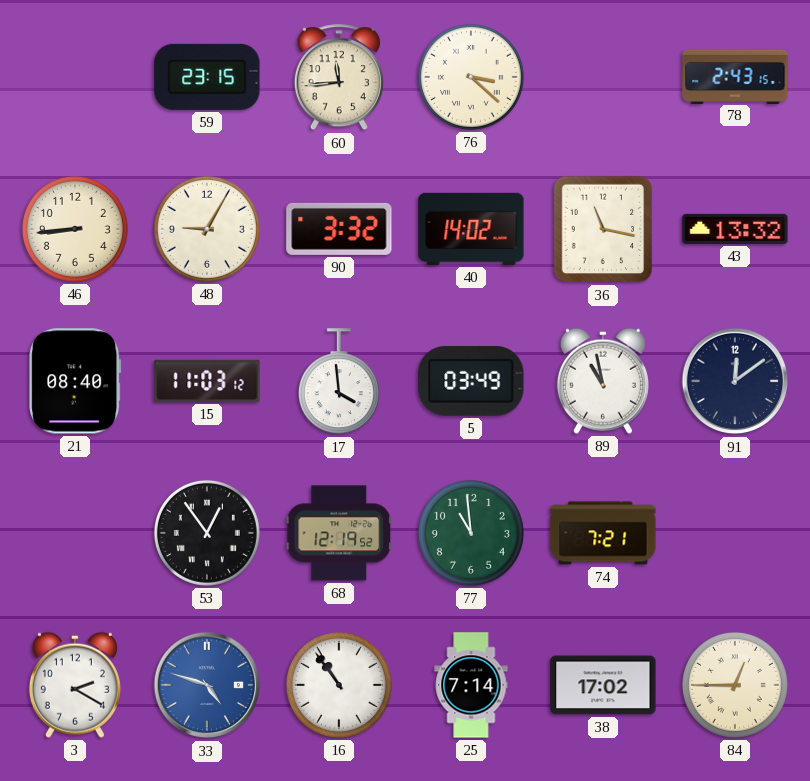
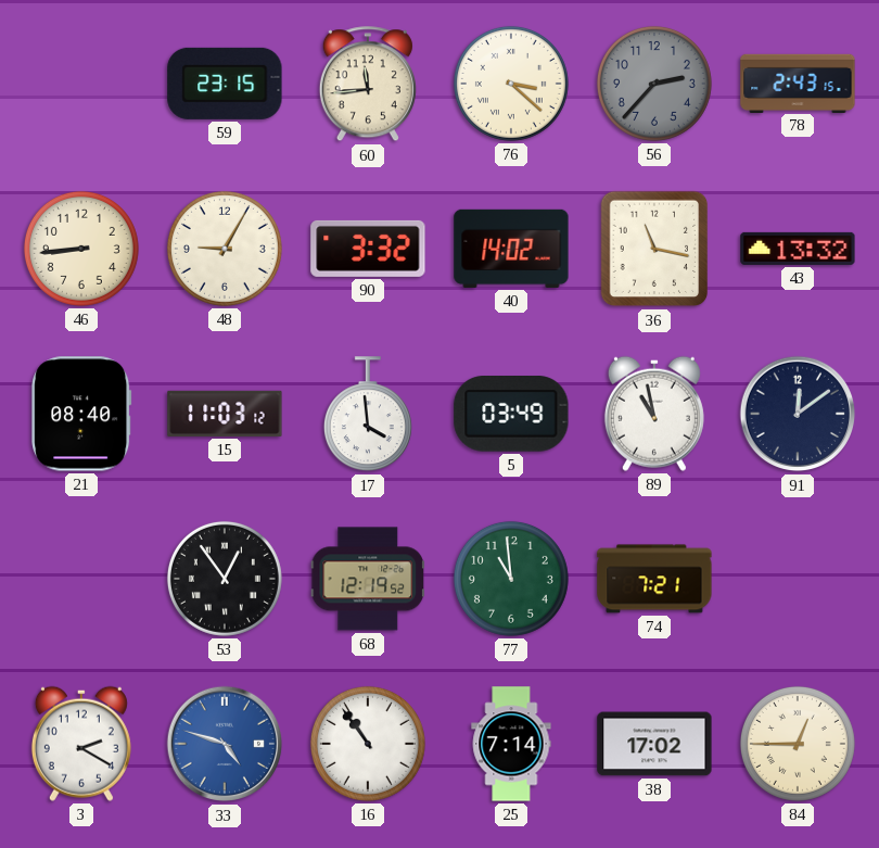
56: none -> 2:37
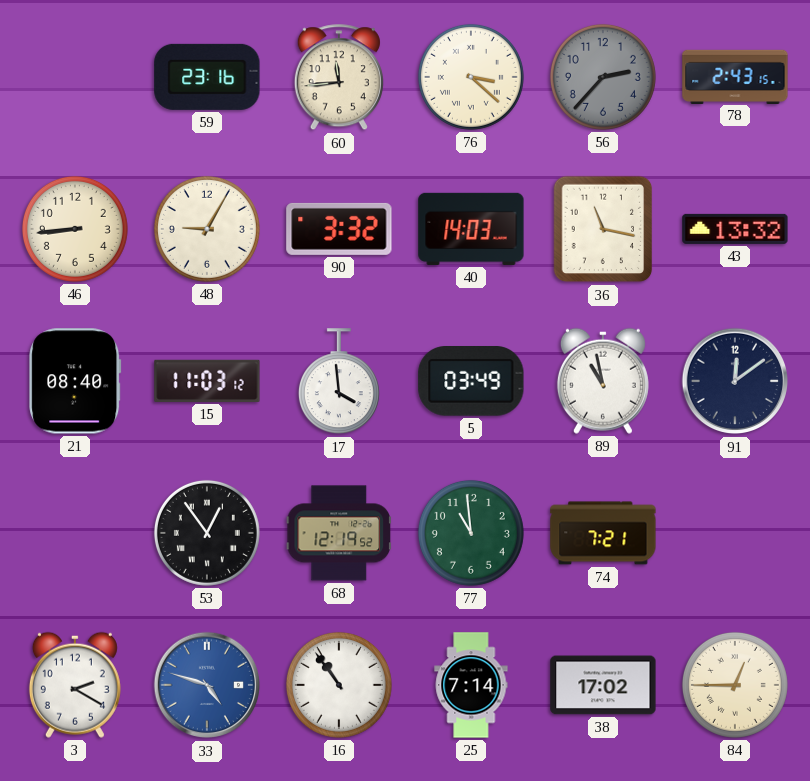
59: 23:15 -> 23:16
40: 14:02 -> 14:03
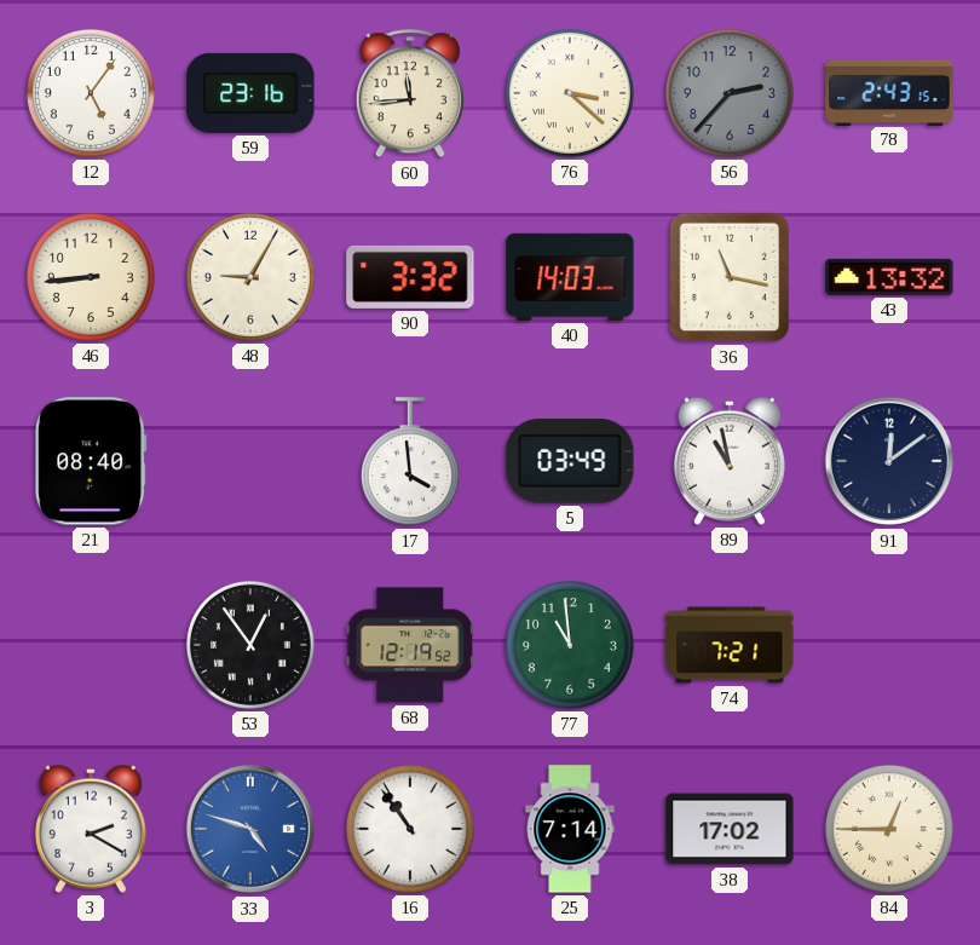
12: none -> 5:06
15: 11:03 -> none
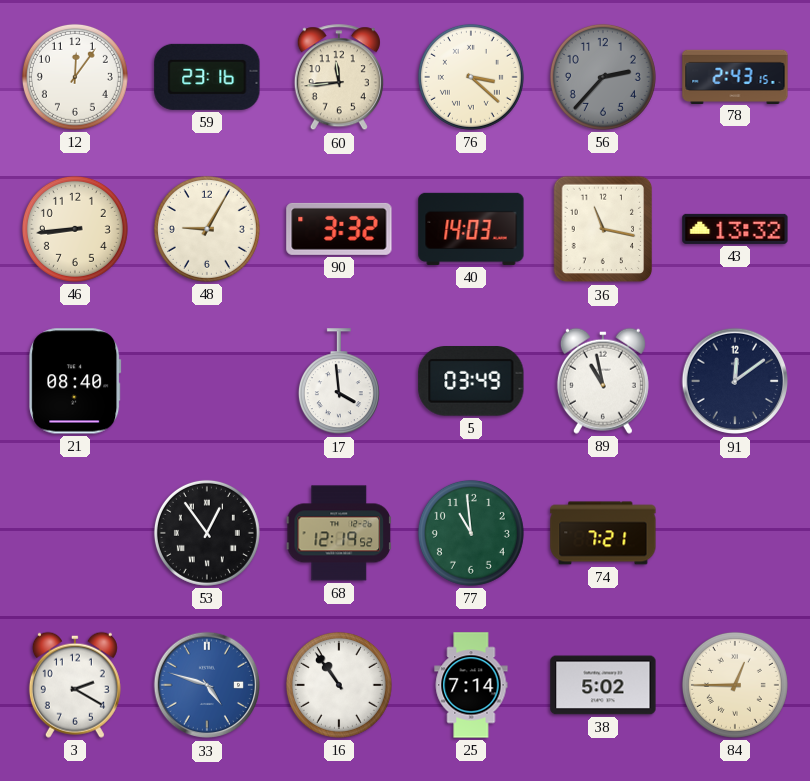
12: 5:06 -> 12:06
38: 17:02 -> 5:02
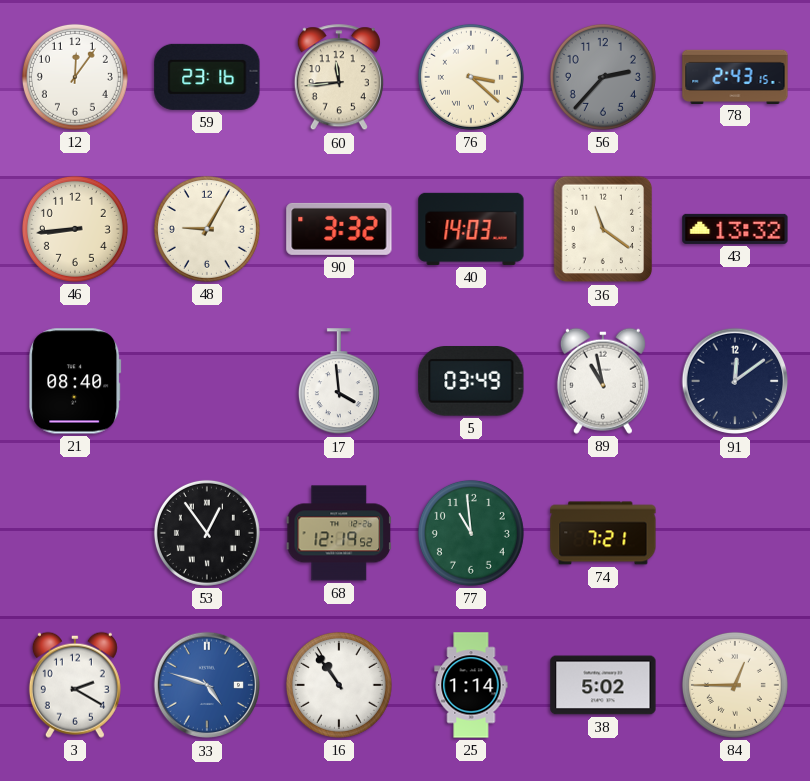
36: 11:17 -> 11:21
25: 7:14 -> 1:14
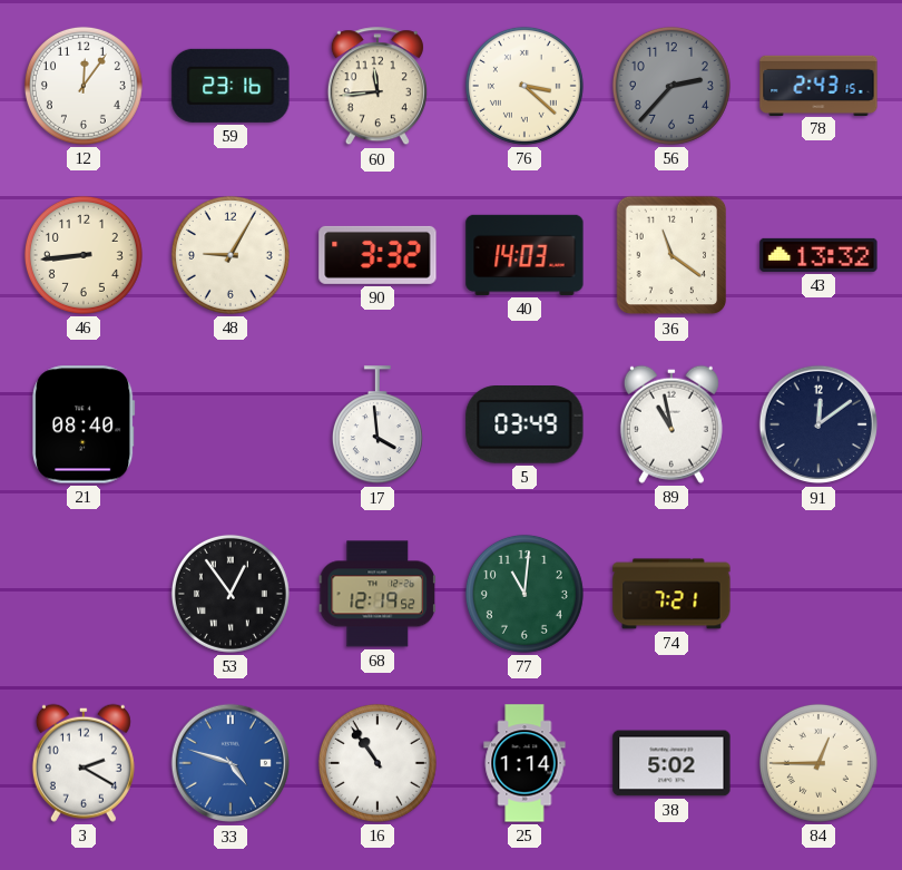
77: 10:59 -> 11:01
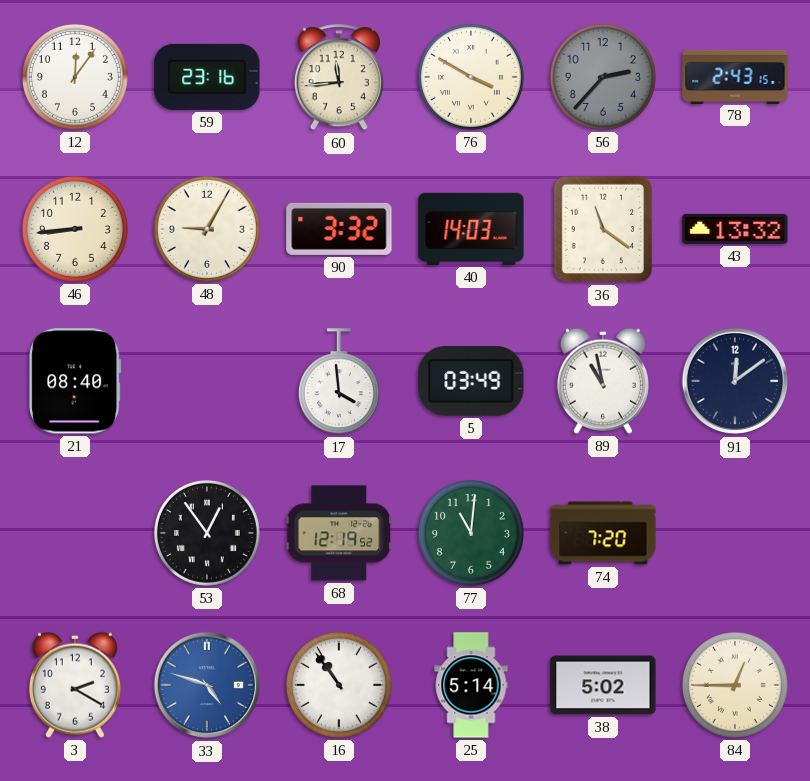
76: 3:22 -> 3:50
74: 7:21 -> 7:20
25: 1:14 -> 5:14
